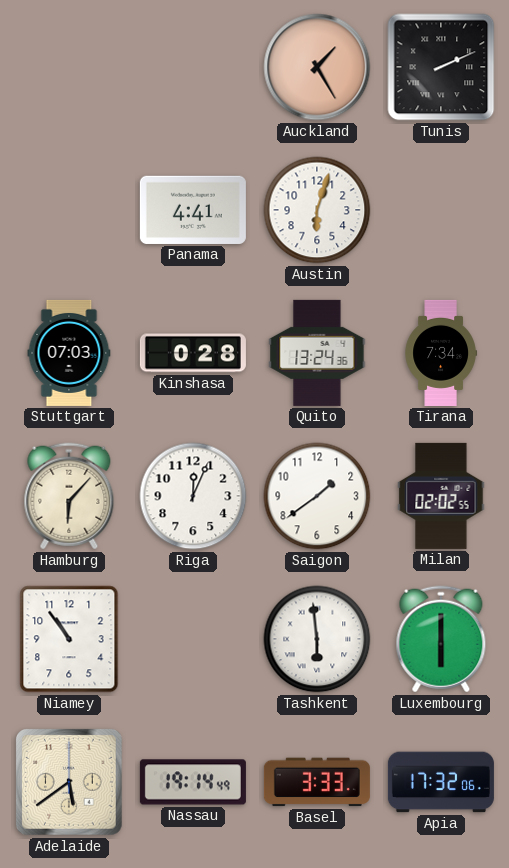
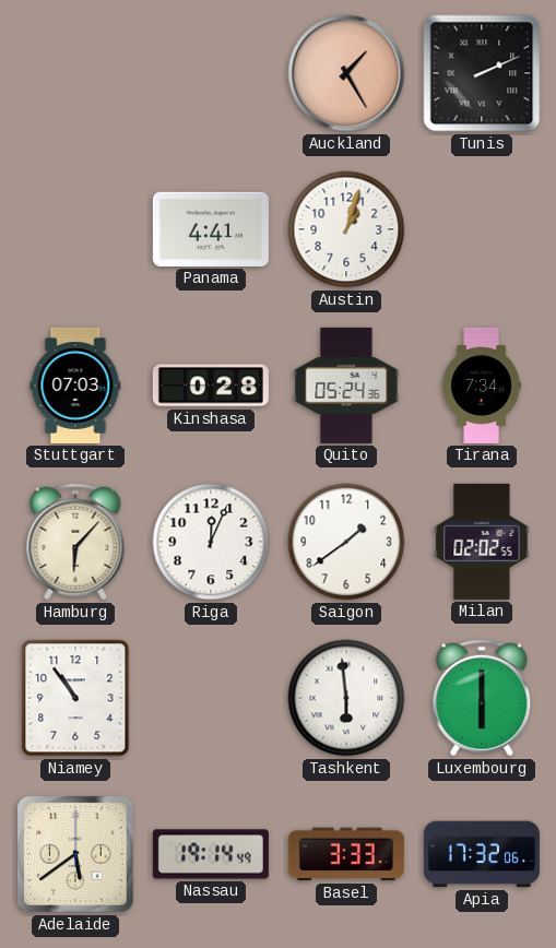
Austin: 6:03 -> 1:03
Quito: 13:24 -> 05:24
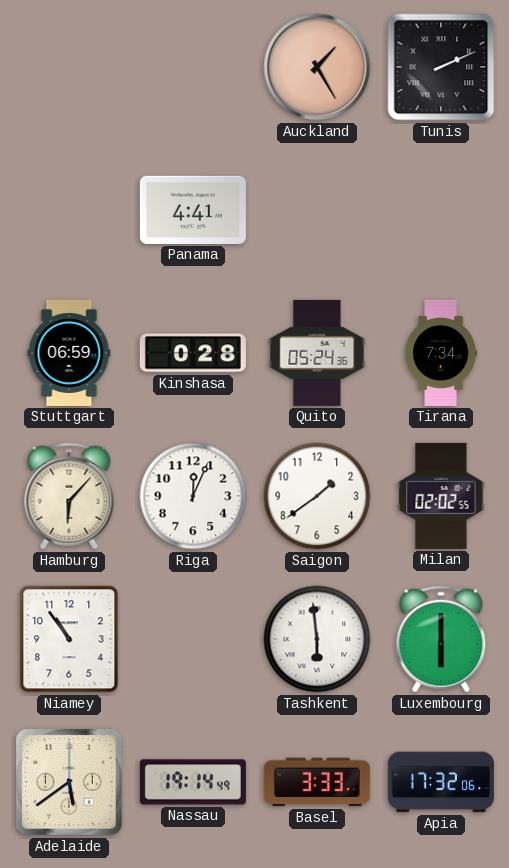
Austin: 1:03 -> none
Stuttgart: 07:03 -> 06:59
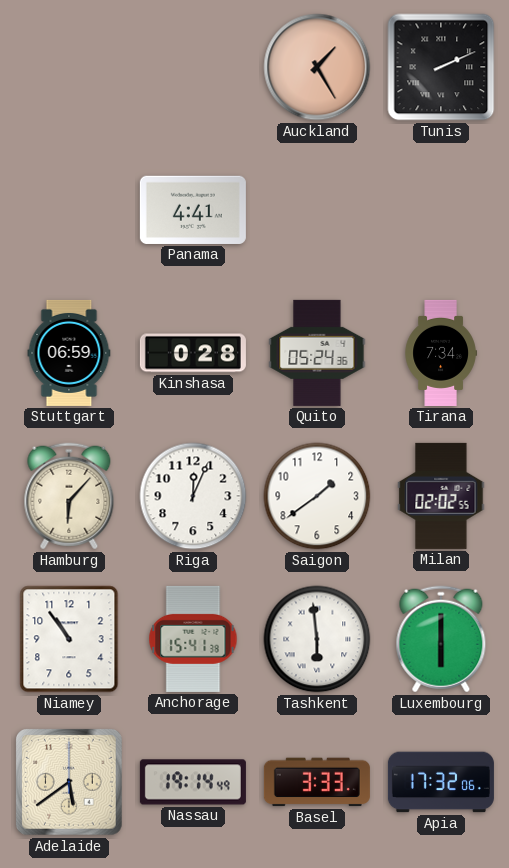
Anchorage: none -> 15:41
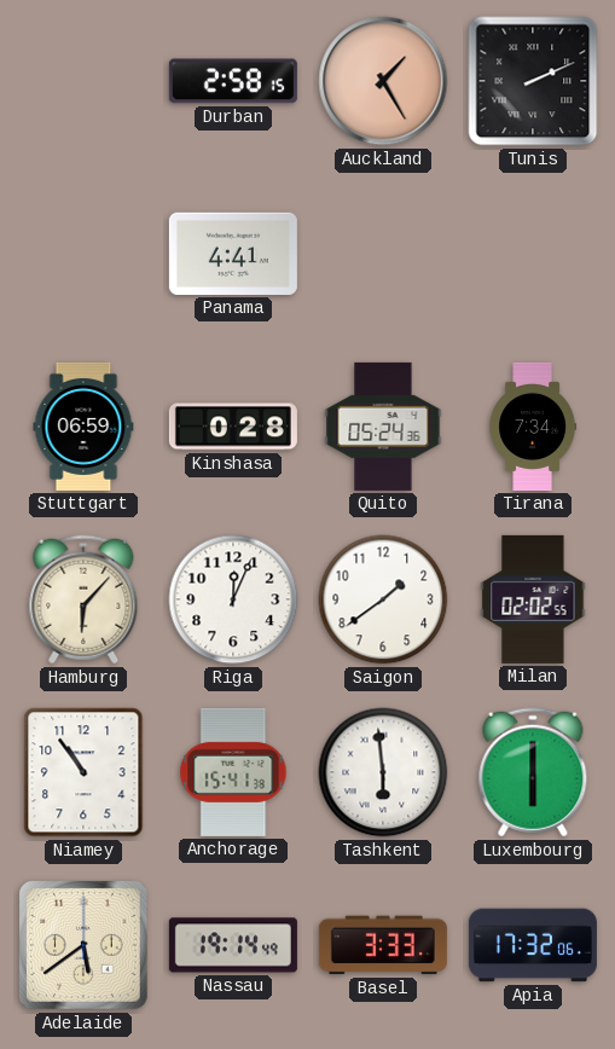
Durban: none -> 2:58
